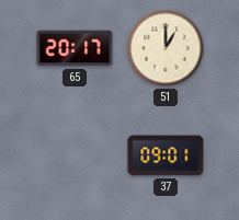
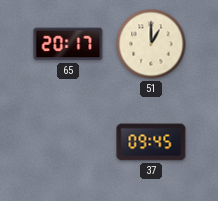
37: 09:01 -> 09:45
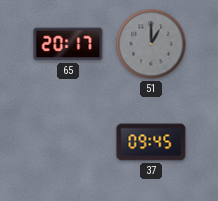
51 dial: cream -> grey
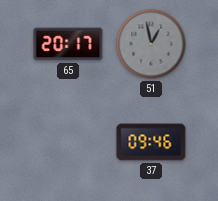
51: 1:00 -> 12:58
37: 09:45 -> 09:46
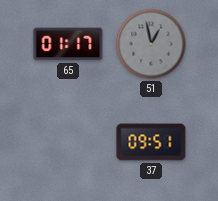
65: 20:17 -> 01:17
37: 09:46 -> 09:51
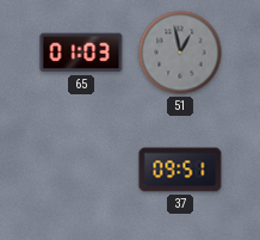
65: 01:17 -> 01:03
